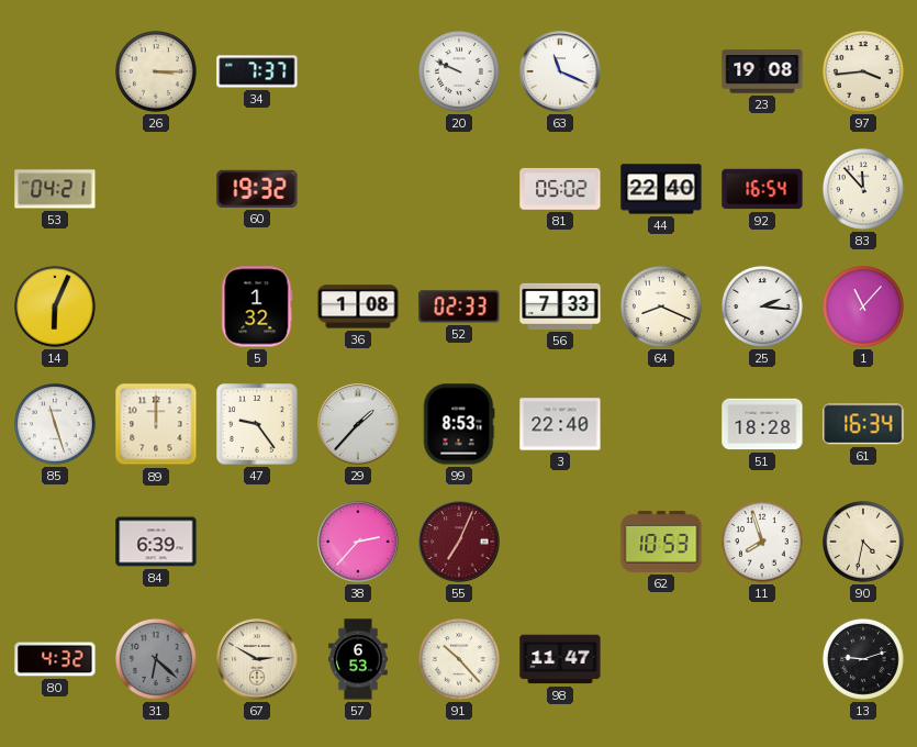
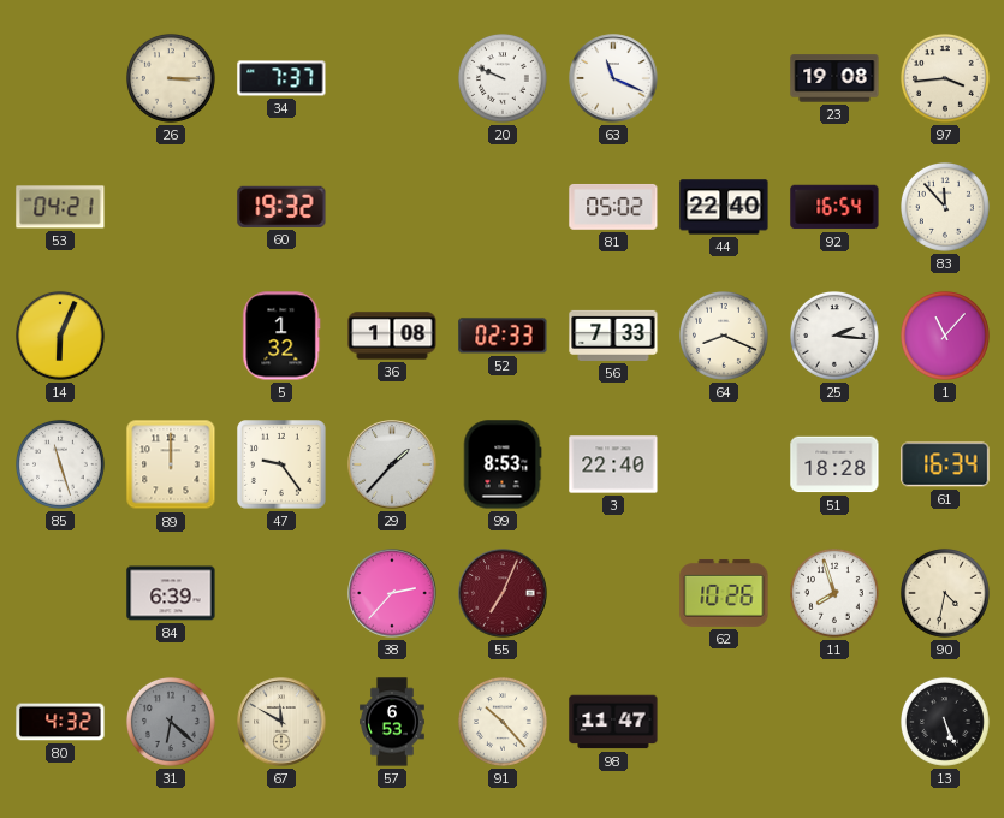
62: 10:53 -> 10:26
67: 2:50 -> 11:50
13: 9:12 -> 5:26
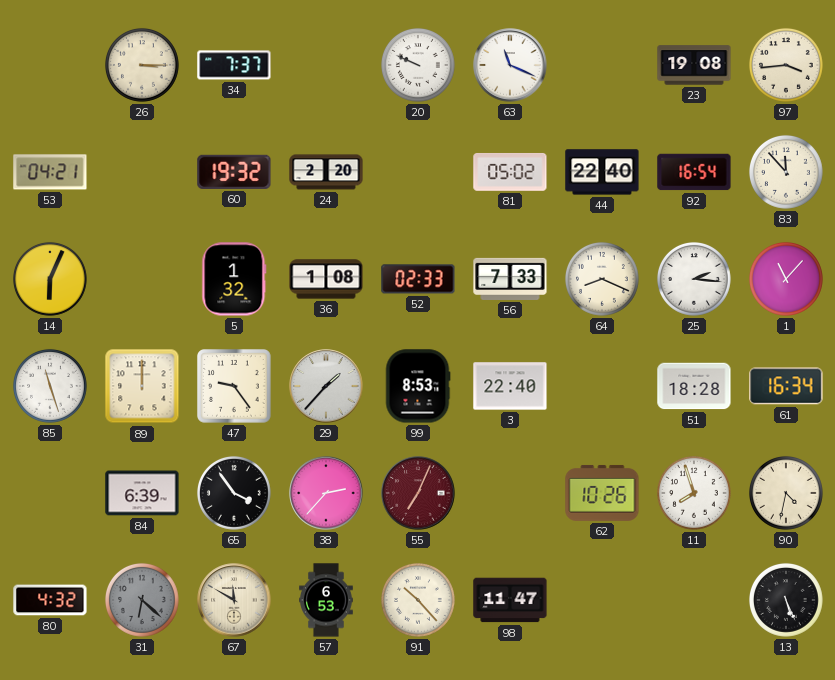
24: none -> 2:20
65: none -> 3:54
